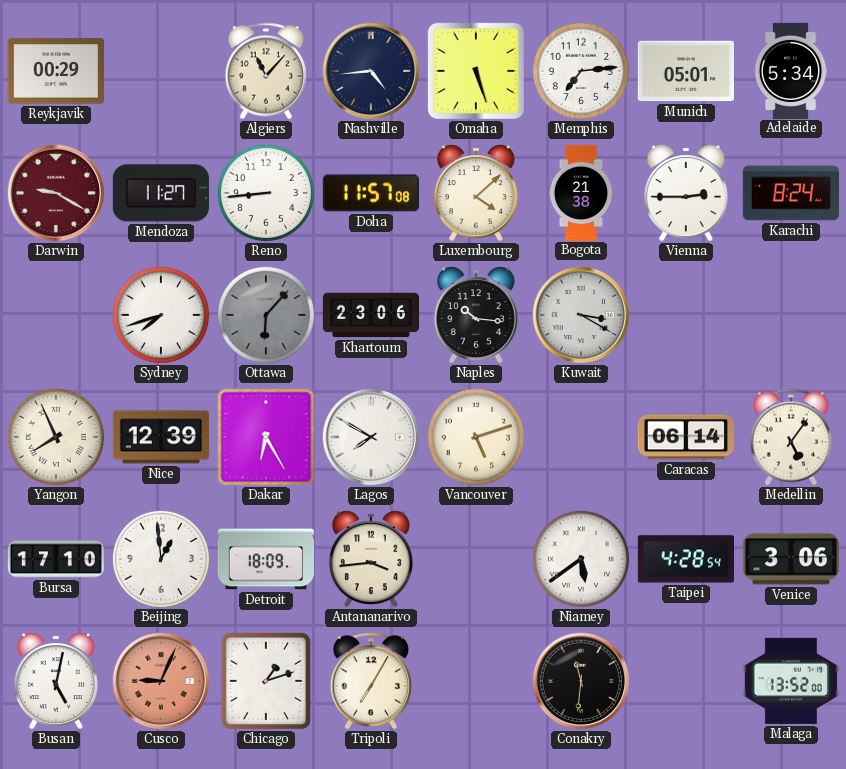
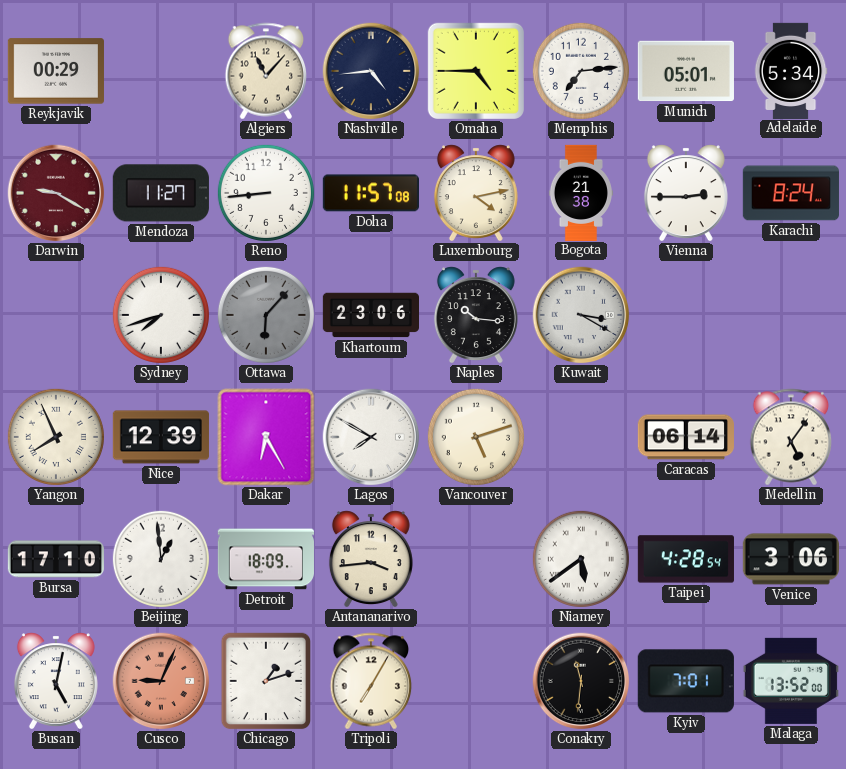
Omaha: 5:27 -> 4:45
Luxembourg: 4:08 -> 4:13
Kyiv: none -> 7:01
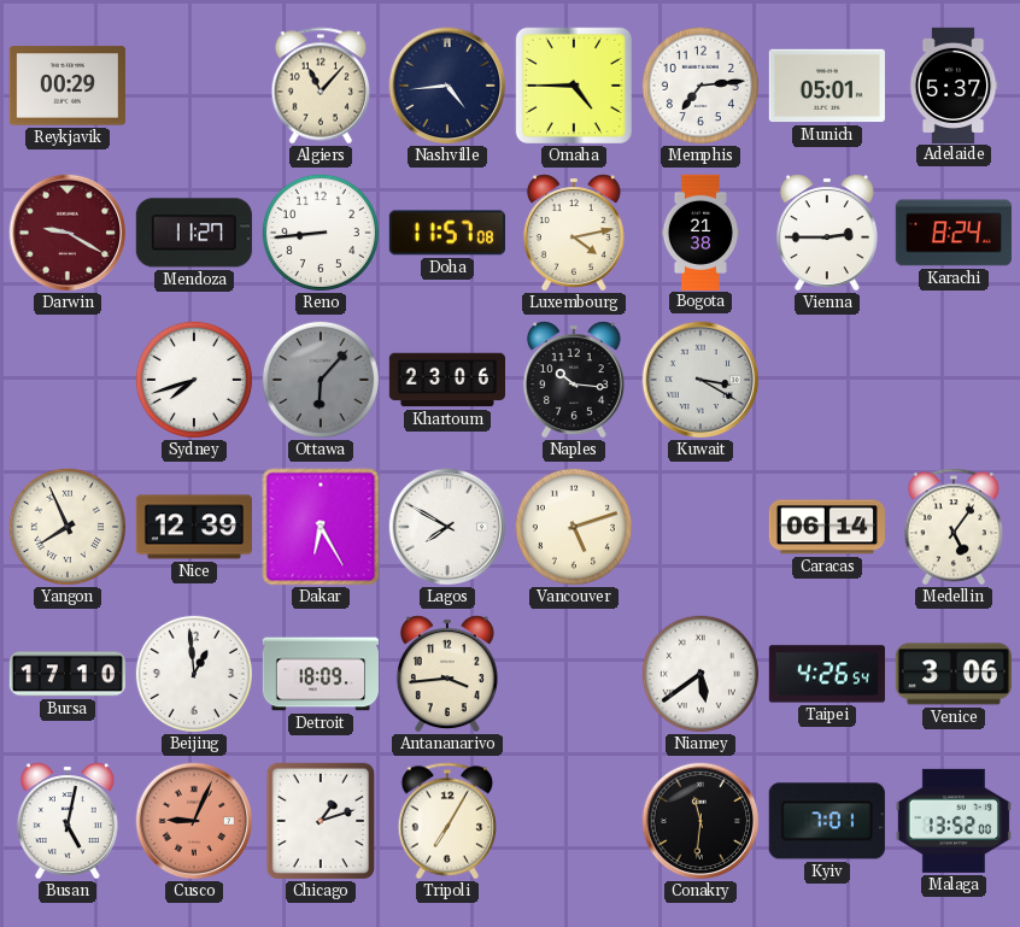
Adelaide: 5:34 -> 5:37
Taipei: 4:28 -> 4:26
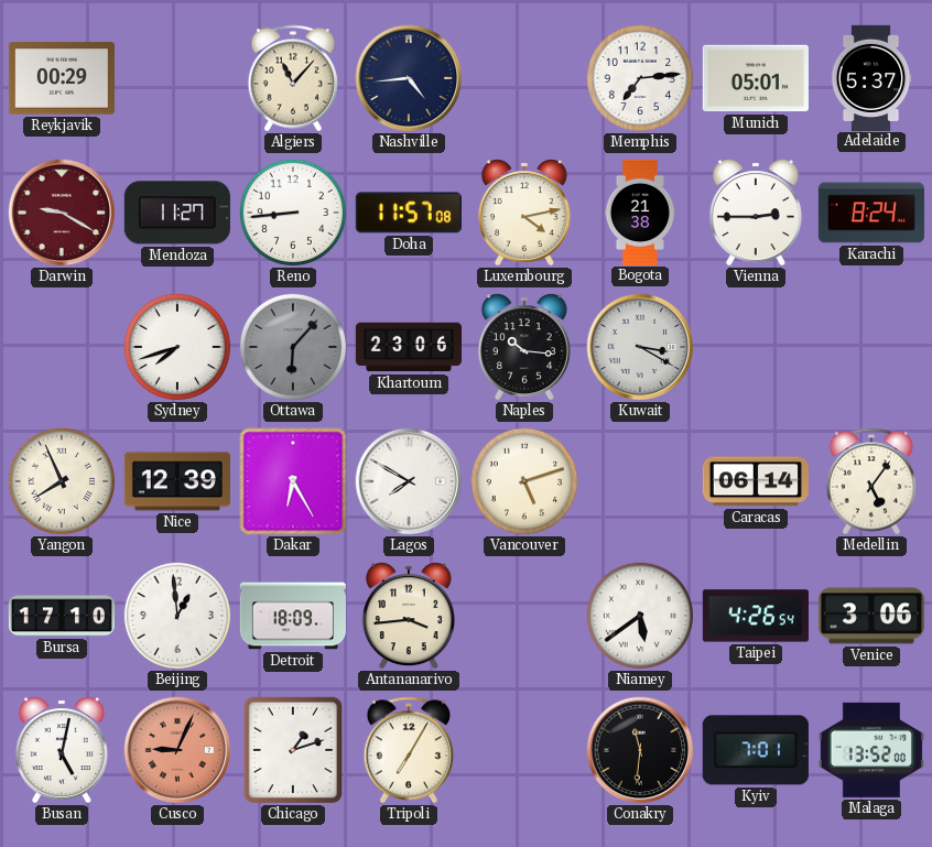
Omaha: 4:45 -> none
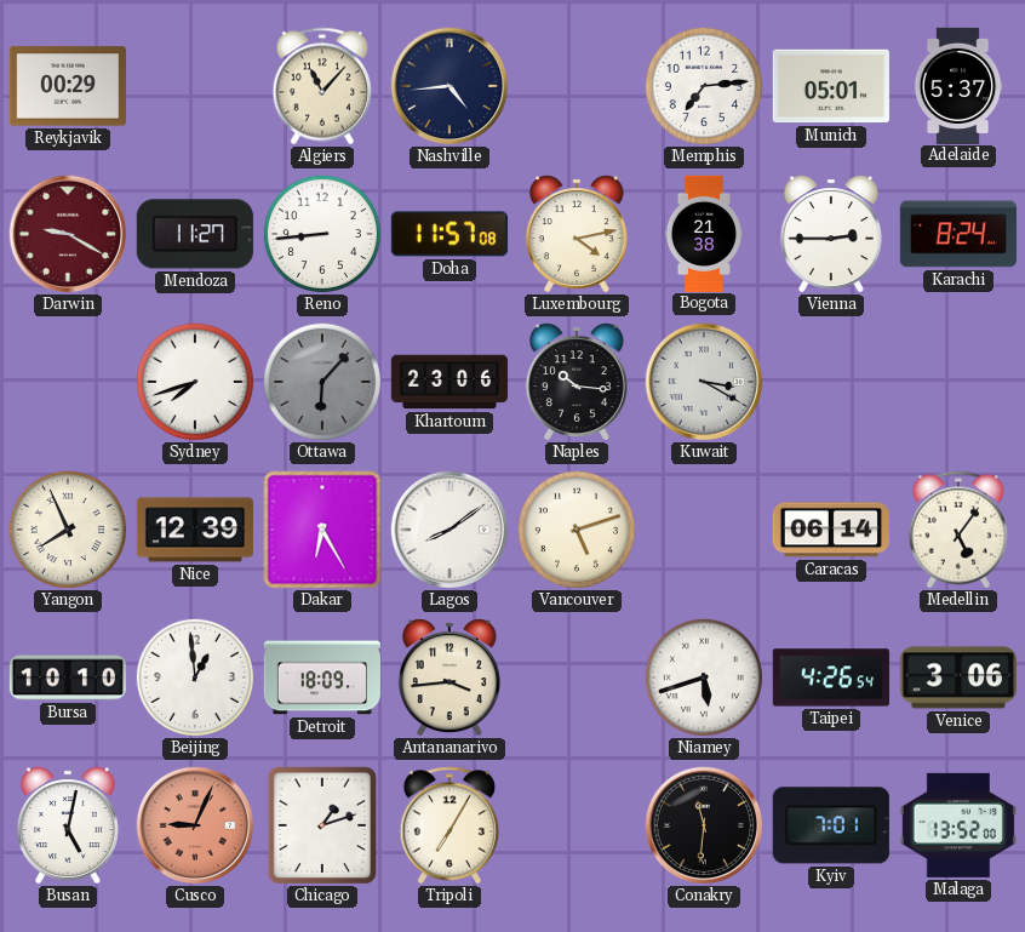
Lagos: 7:50 -> 8:09
Bursa: 17:10 -> 10:10
Niamey: 5:39 -> 5:42
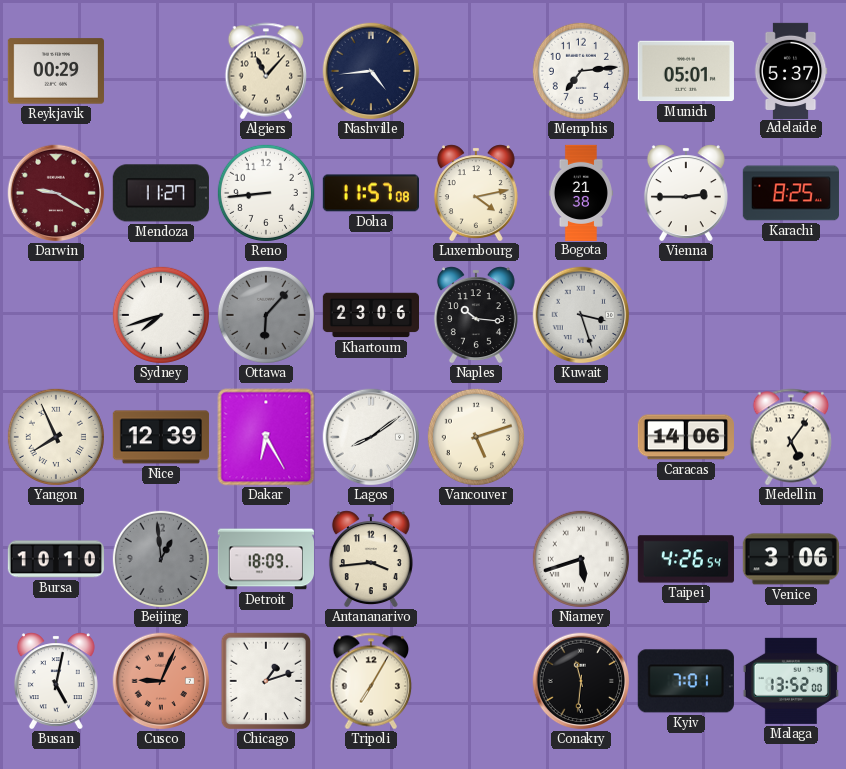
Karachi: 8:24 -> 8:25
Kuwait: 3:20 -> 3:27
Caracas: 06:14 -> 14:06
Beijing dial: white -> grey
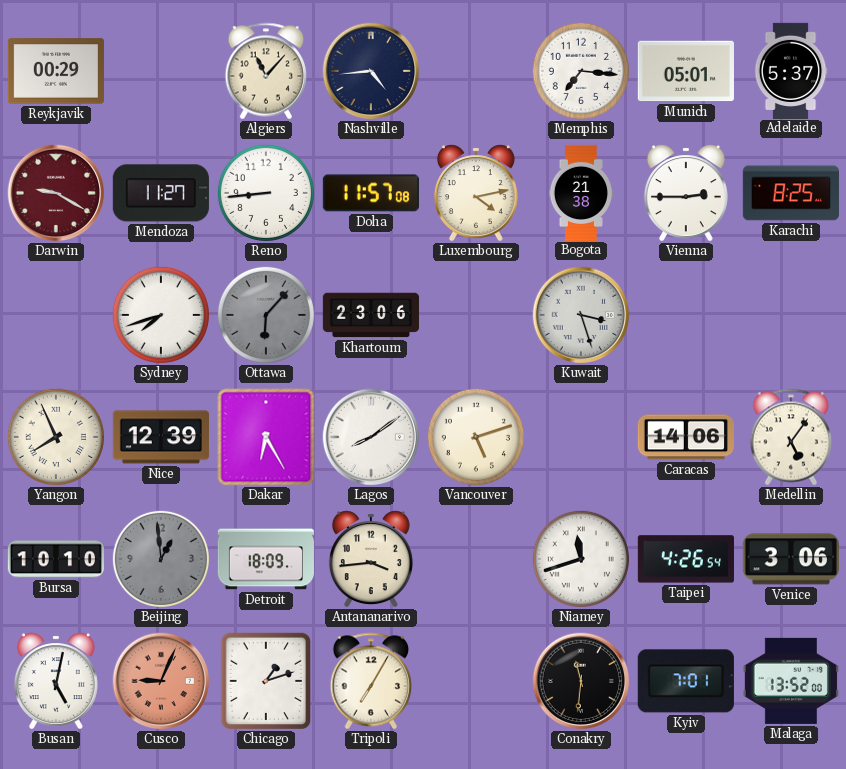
Memphis: 7:14 -> 7:16
Naples: 10:16 -> none
Niamey: 5:42 -> 11:42
